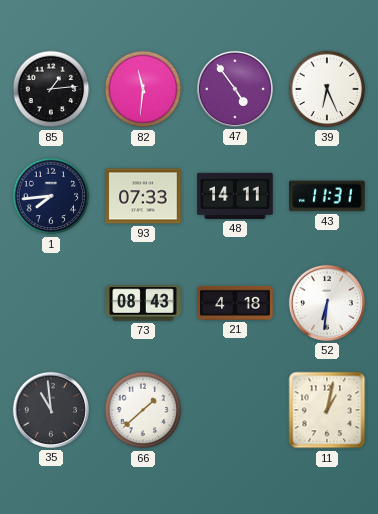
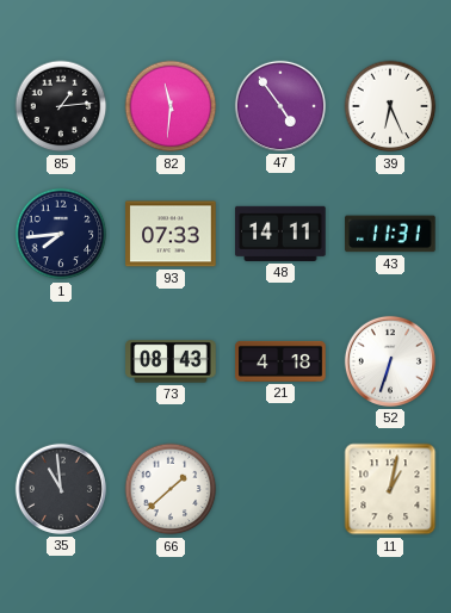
52: 6:31 -> 6:33
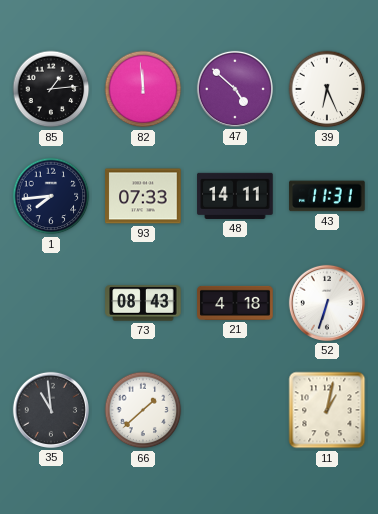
82: 11:31 -> 11:59
47: 4:54 -> 4:52
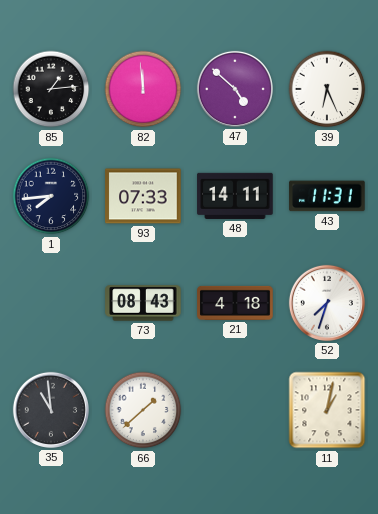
52: 6:33 -> 7:33
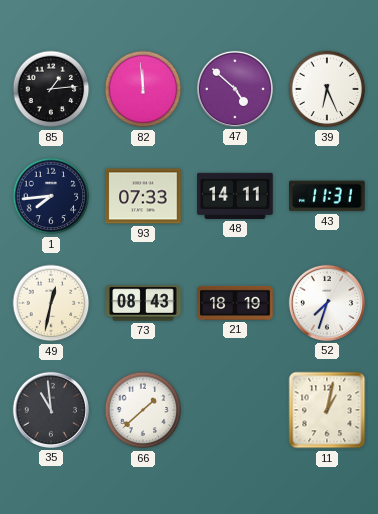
49: none -> 12:32
21: 4:18 -> 18:19
